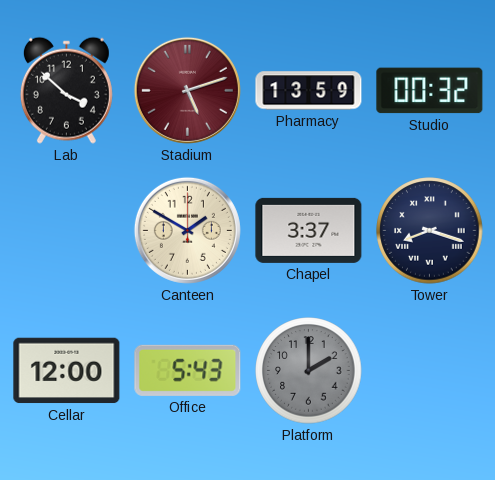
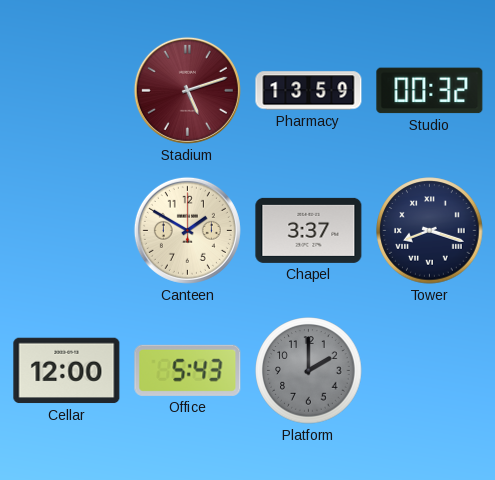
Lab: 3:52 -> none
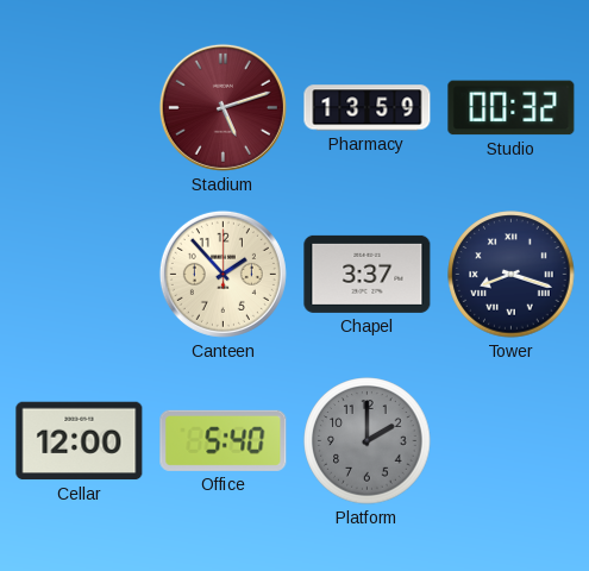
Canteen: 1:50 -> 1:53
Office: 5:43 -> 5:40
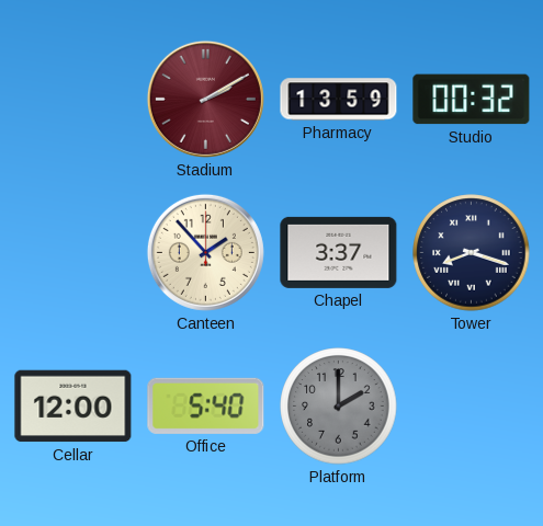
Stadium: 5:12 -> 2:10
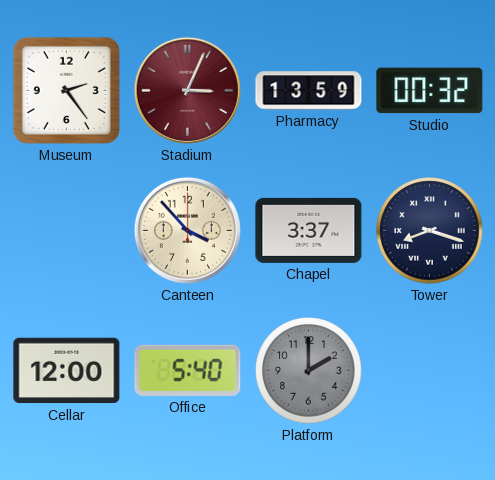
Museum: none -> 2:24
Stadium: 2:10 -> 3:04
Canteen: 1:53 -> 3:53
